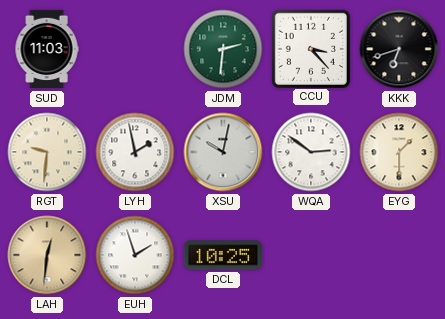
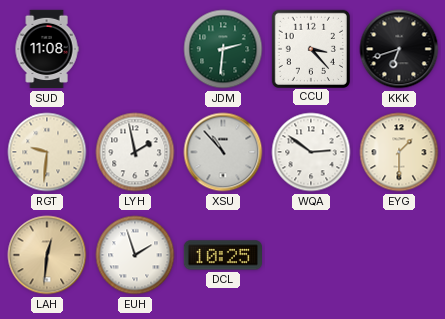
SUD: 11:03 -> 11:08
XSU: 10:02 -> 10:53
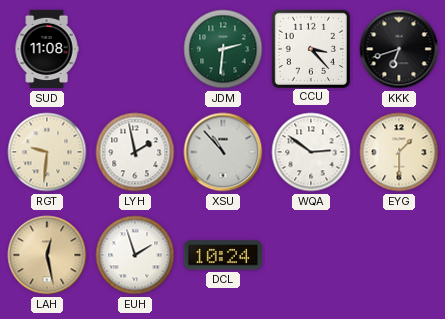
LAH: 12:31 -> 12:28
DCL: 10:25 -> 10:24
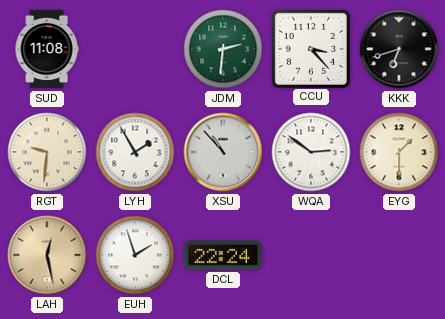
LYH: 1:58 -> 1:55
DCL: 10:24 -> 22:24
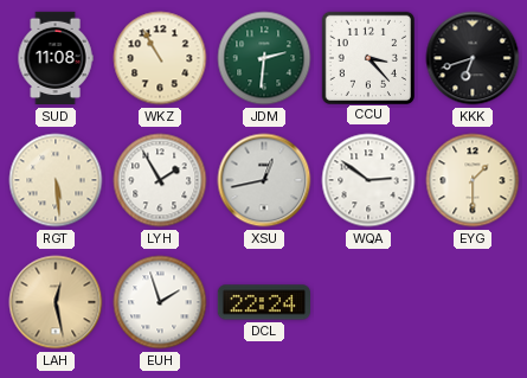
WKZ: none -> 10:55
RGT: 9:31 -> 5:29
XSU: 10:53 -> 12:43
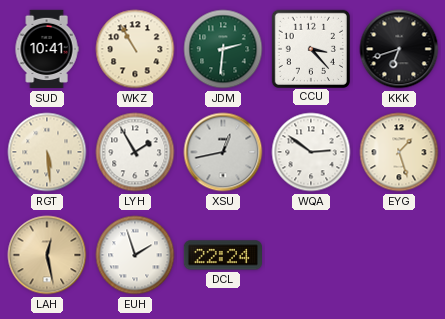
SUD: 11:08 -> 10:41
EYG: 1:30 -> 1:27
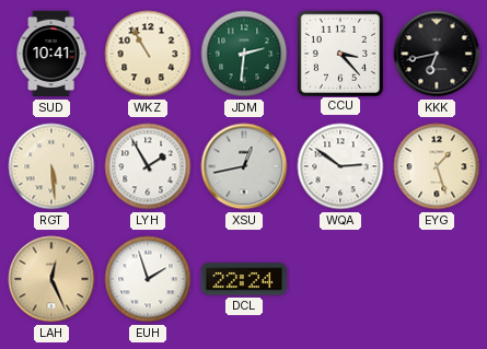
KKK: 6:42 -> 6:43
LAH: 12:28 -> 12:26
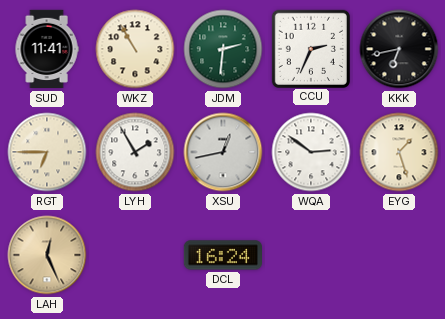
SUD: 10:41 -> 11:41
CCU: 3:23 -> 2:34
RGT: 5:29 -> 6:45
EUH: 1:57 -> none
DCL: 22:24 -> 16:24
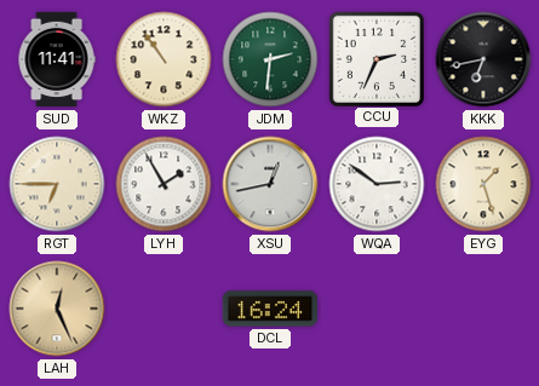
WKZ: 10:55 -> 10:54
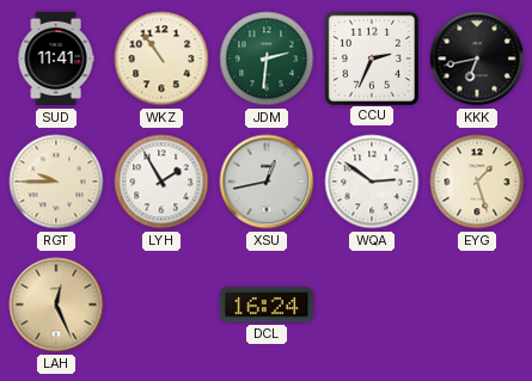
RGT: 6:45 -> 9:45
